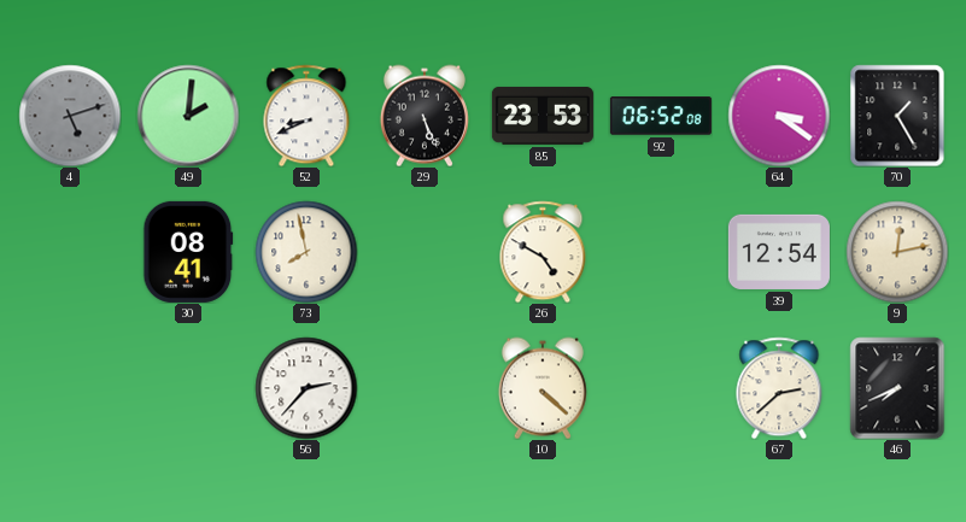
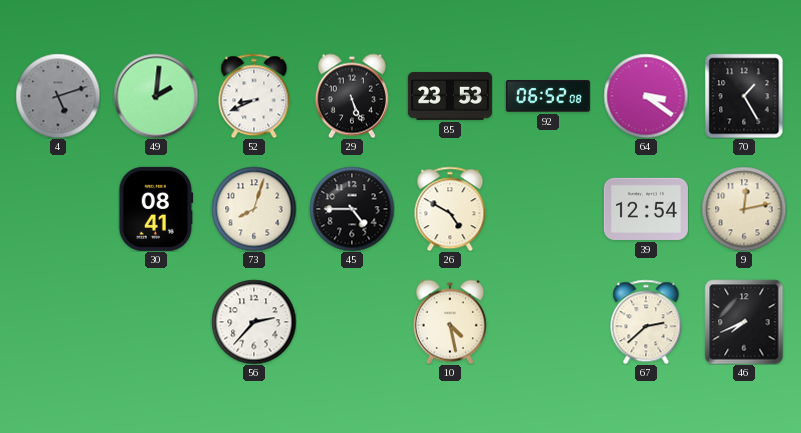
73: 7:58 -> 8:03
45: none -> 4:45
10: 4:22 -> 4:28
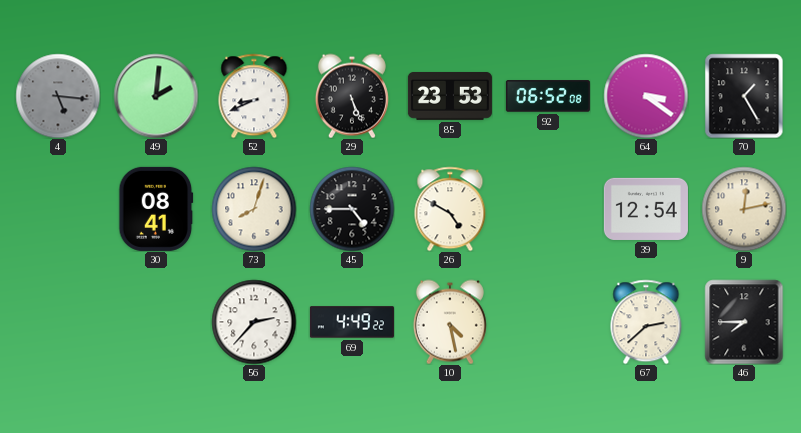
4: 5:12 -> 5:16
69: none -> 4:49
46: 7:41 -> 7:45
